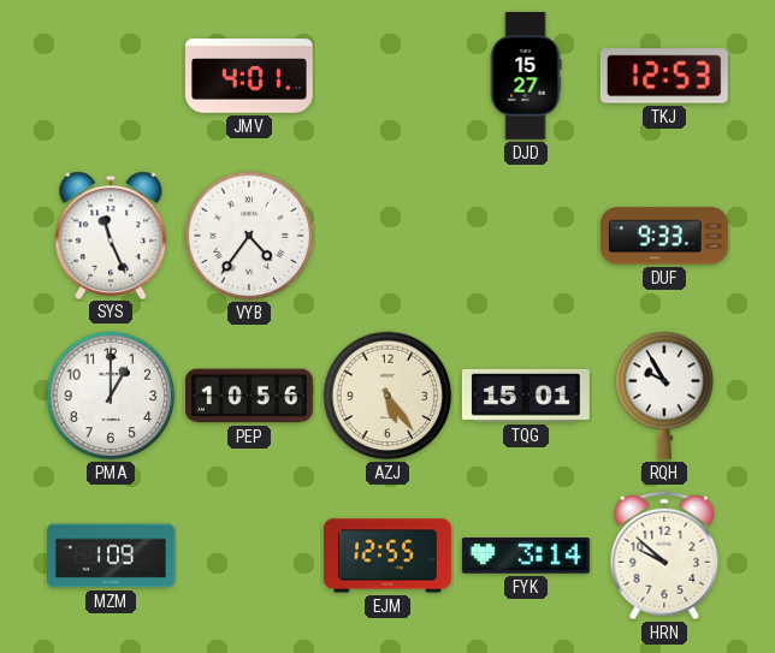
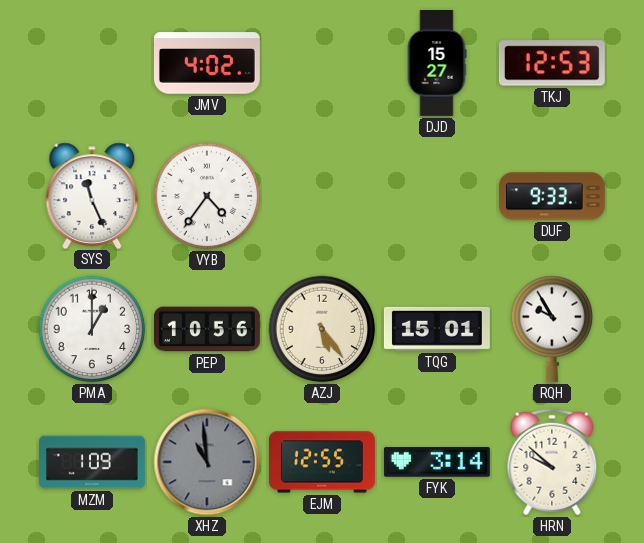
JMV: 4:01 -> 4:02
XHZ: none -> 10:59
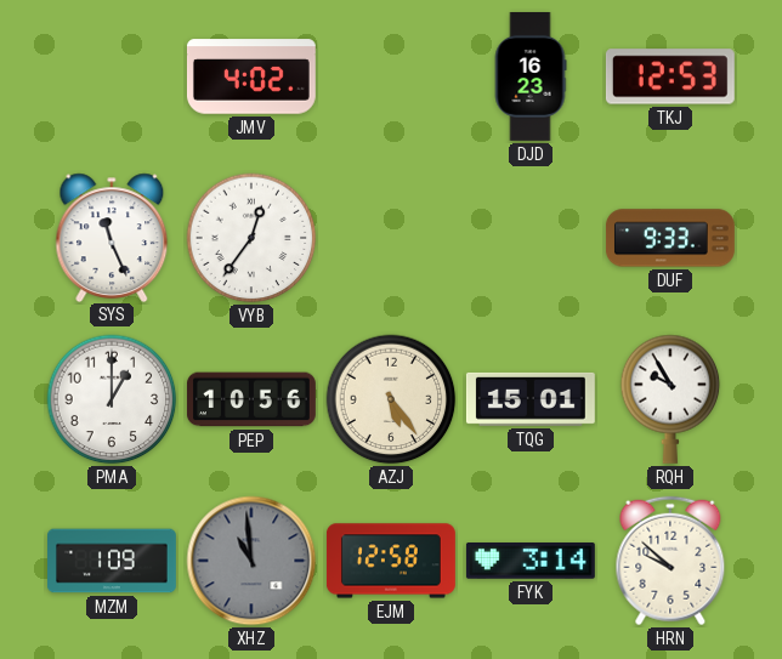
DJD: 15:27 -> 16:23
VYB: 4:36 -> 12:36
EJM: 12:55 -> 12:58
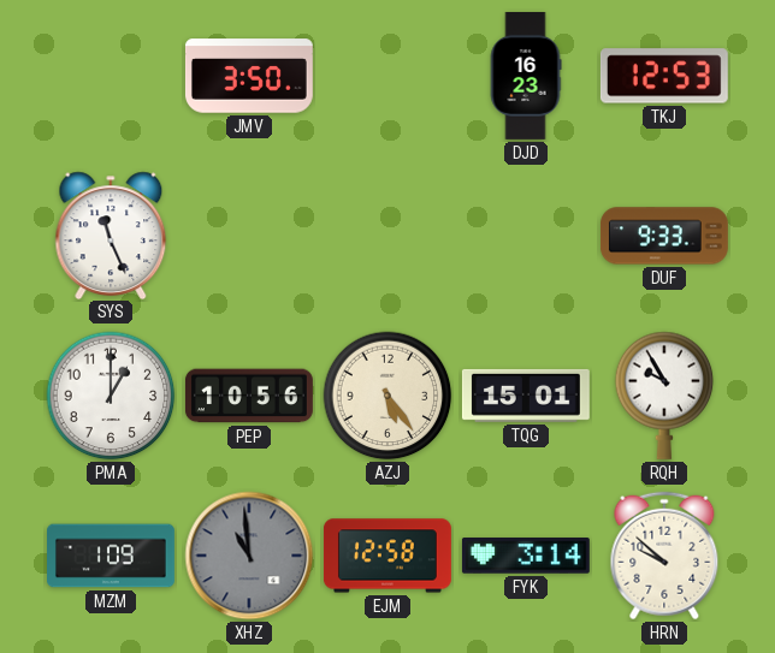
JMV: 4:02 -> 3:50
VYB: 12:36 -> none
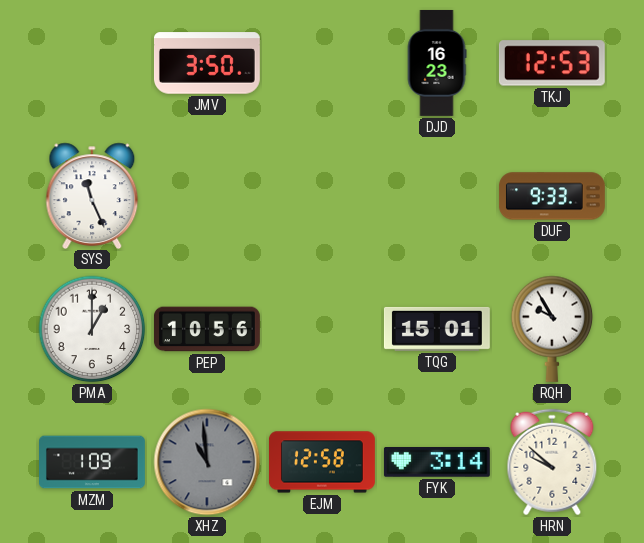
AZJ: 5:24 -> none
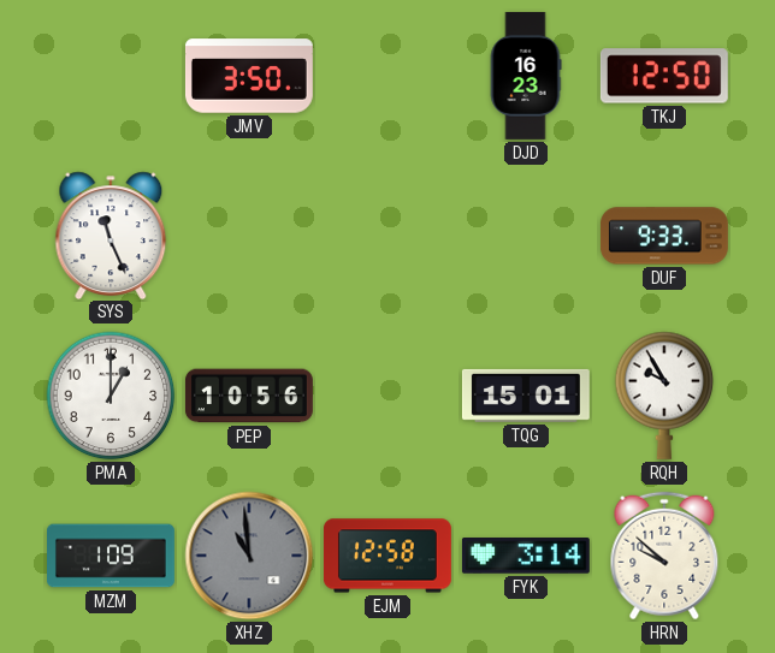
TKJ: 12:53 -> 12:50
